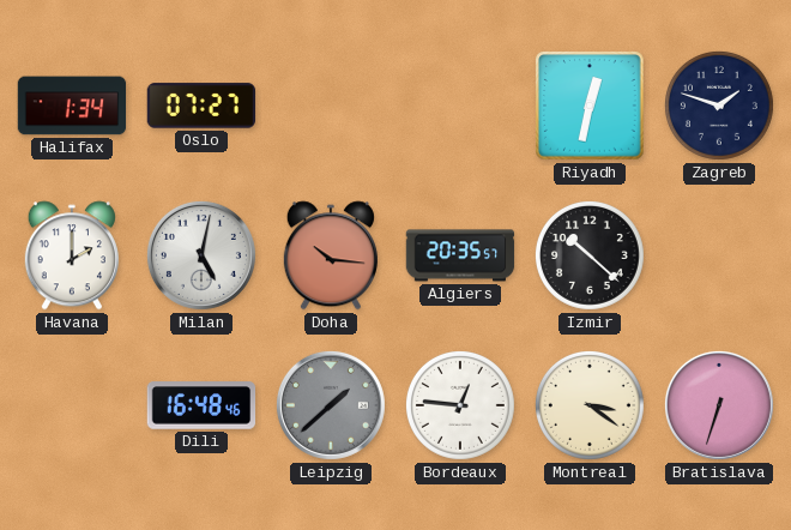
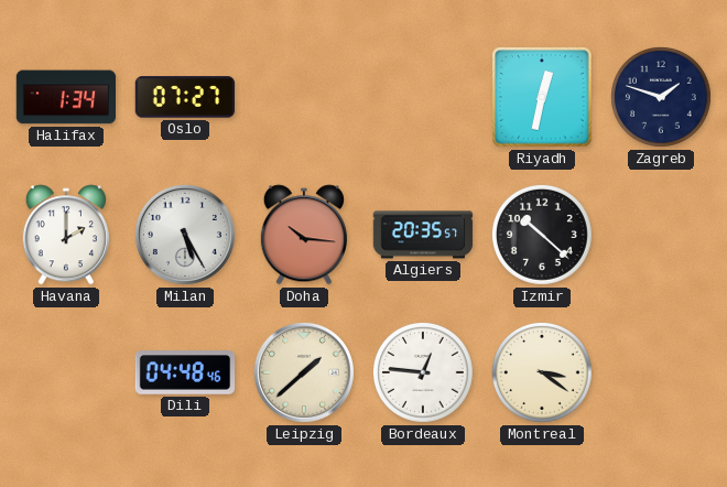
Milan: 5:02 -> 5:25
Dili: 16:48 -> 04:48
Leipzig dial: grey -> cream
Bratislava: 6:33 -> none
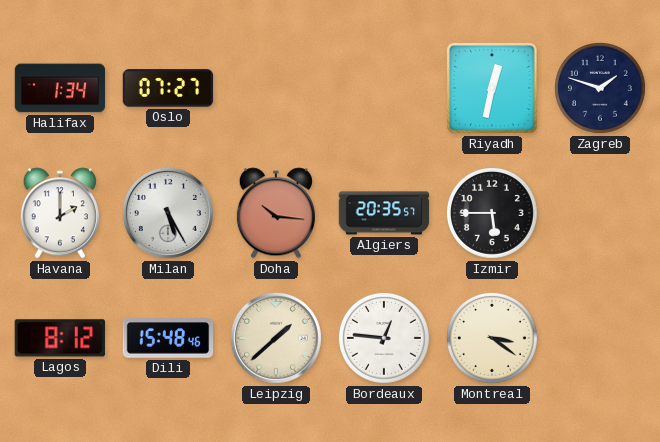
Izmir: 10:22 -> 5:45
Lagos: none -> 8:12
Dili: 04:48 -> 15:48
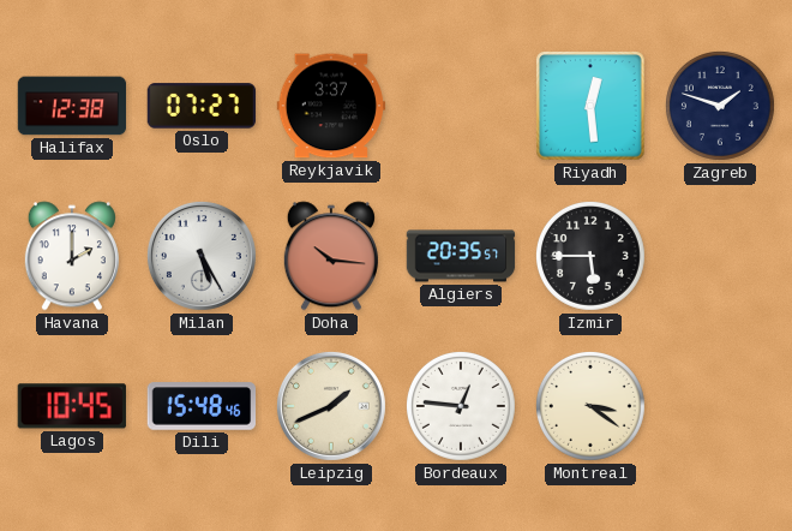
Halifax: 1:34 -> 12:38
Reykjavik: none -> 3:37
Riyadh: 12:32 -> 12:29
Lagos: 8:12 -> 10:45
Leipzig: 1:38 -> 1:41
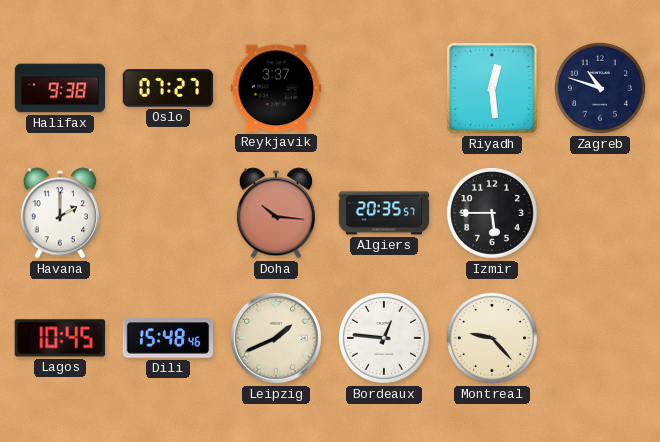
Halifax: 12:38 -> 9:38
Zagreb: 1:48 -> 10:48
Milan: 5:25 -> none
Montreal: 3:21 -> 9:23
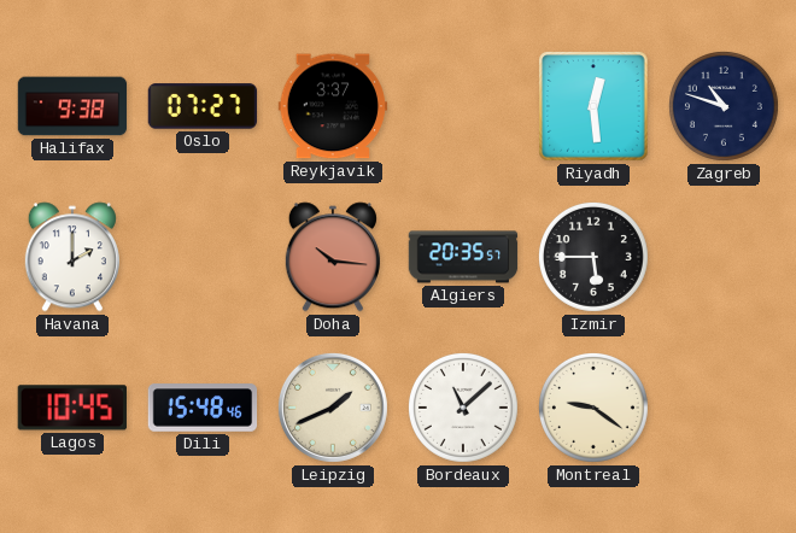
Bordeaux: 12:46 -> 11:08
Montreal: 9:23 -> 9:21
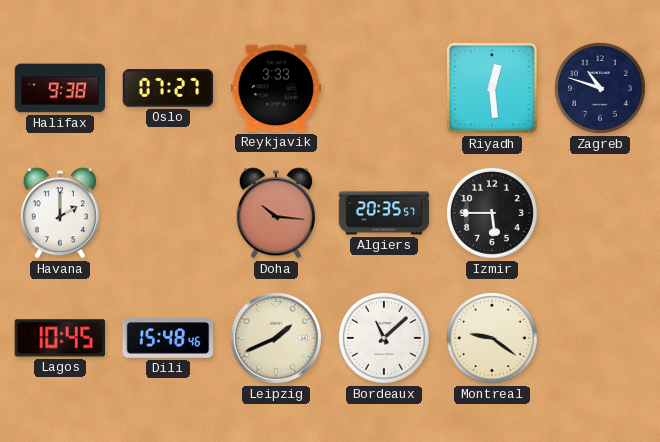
Reykjavik: 3:37 -> 3:33
